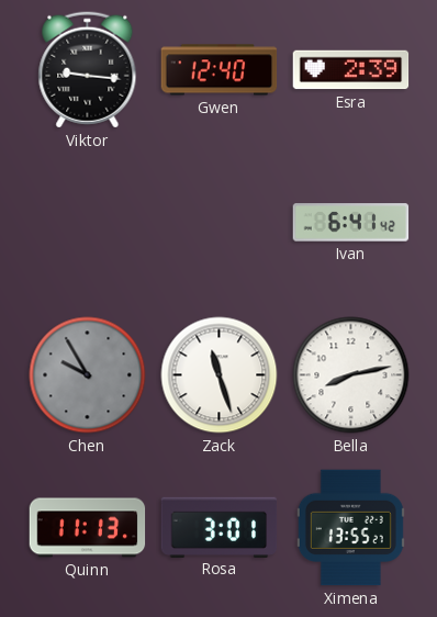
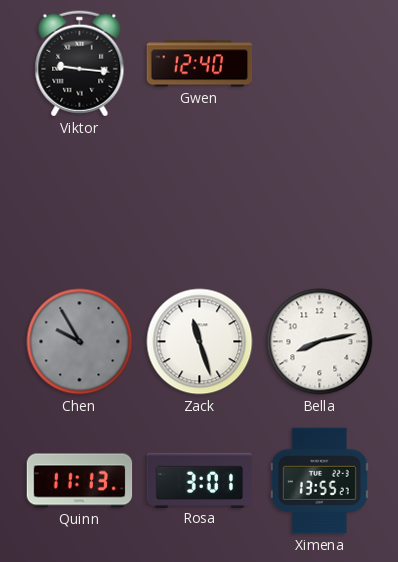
Esra: 2:39 -> none
Ivan: 6:41 -> none
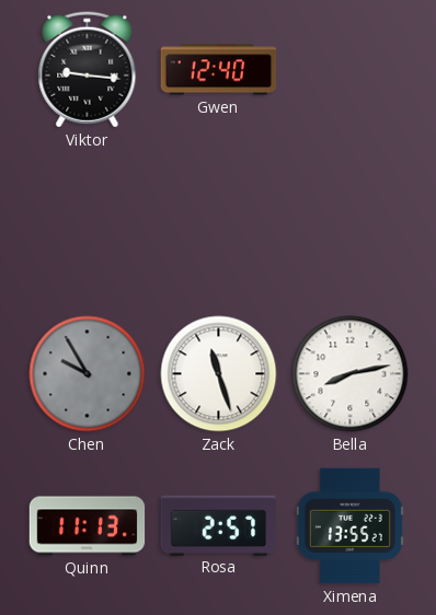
Rosa: 3:01 -> 2:57
